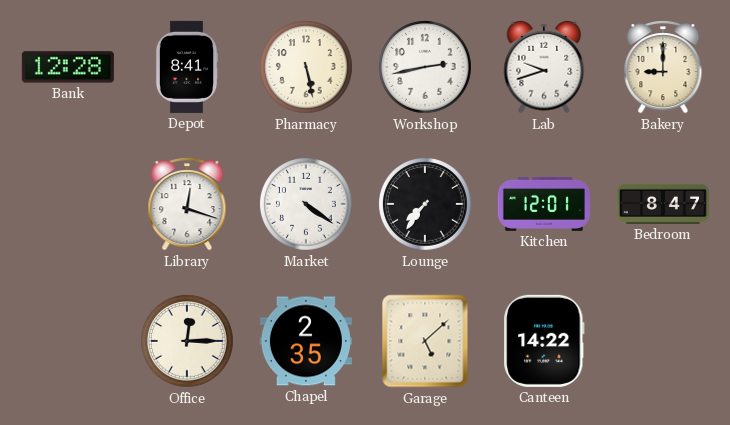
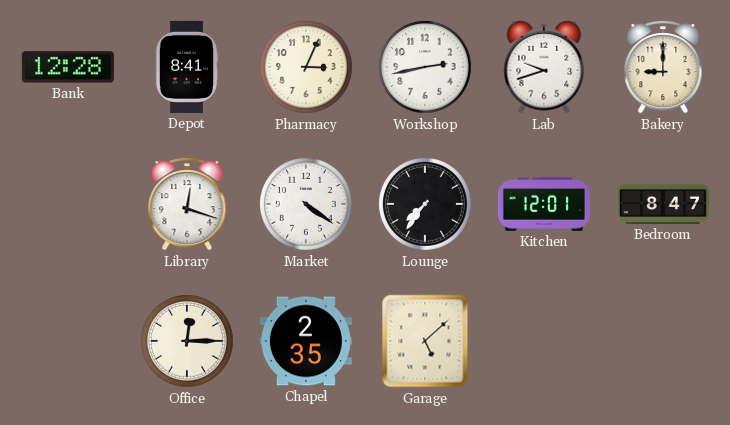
Pharmacy: 5:28 -> 3:04
Canteen: 14:22 -> none
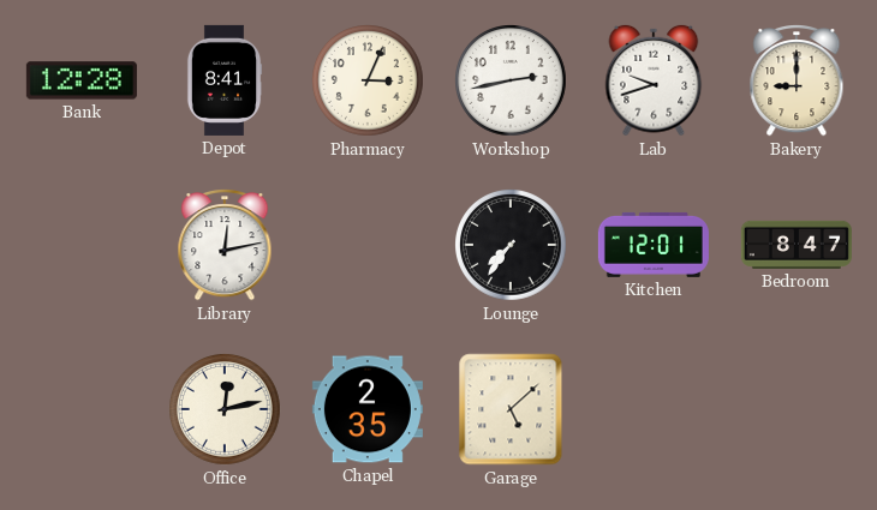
Library: 12:18 -> 12:13
Market: 4:21 -> none
Office: 12:15 -> 12:13
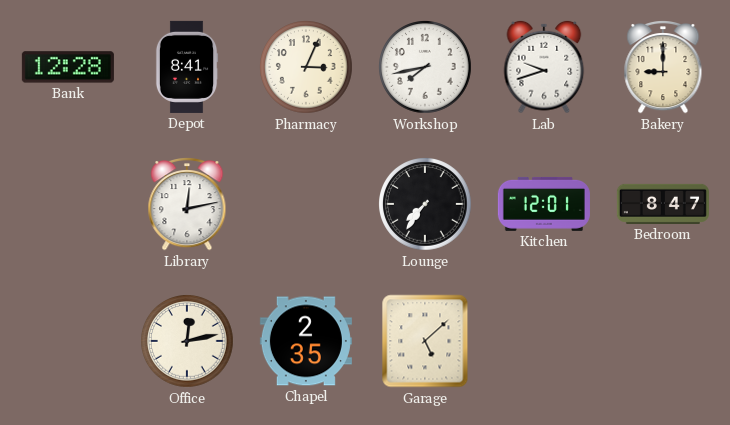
Workshop: 2:43 -> 7:43
